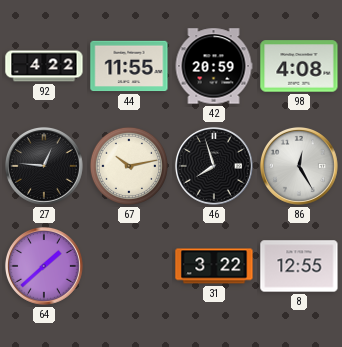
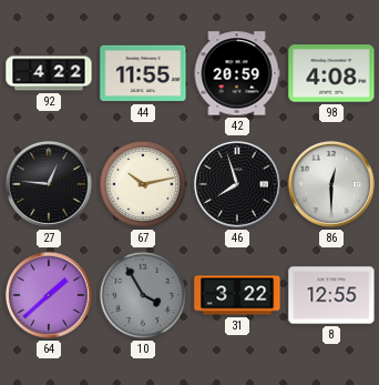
86: 12:25 -> 12:30
10: none -> 3:55
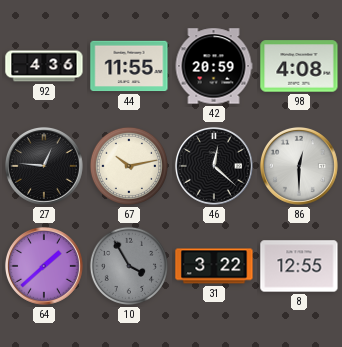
92: 4:22 -> 4:36
46: 7:57 -> 12:22
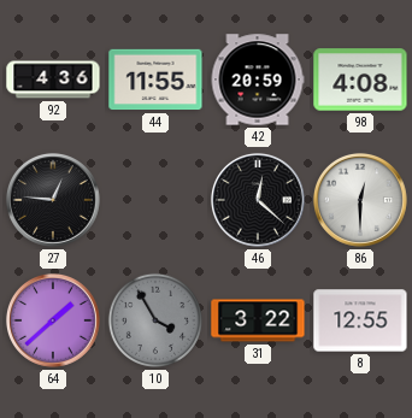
67: 10:13 -> none
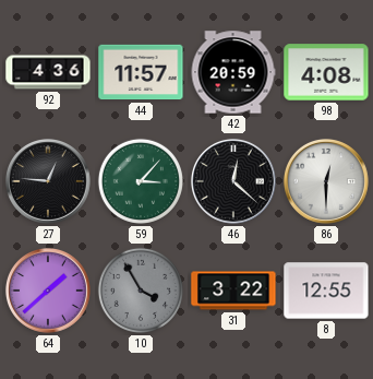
44: 11:55 -> 11:57
59: none -> 3:07
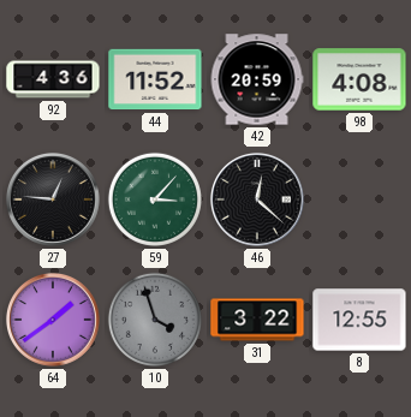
44: 11:57 -> 11:52
86: 12:30 -> none
64: 1:38 -> 1:39
10: 3:55 -> 3:57
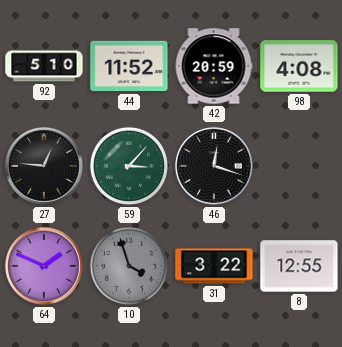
92: 4:36 -> 5:10
46: 12:22 -> 12:18
64: 1:39 -> 1:49
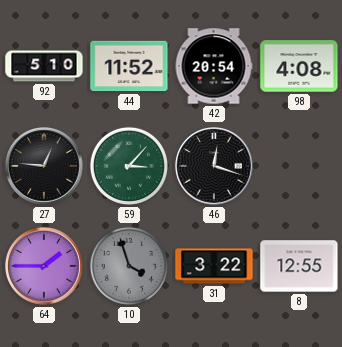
42: 20:59 -> 20:54
64: 1:49 -> 1:45
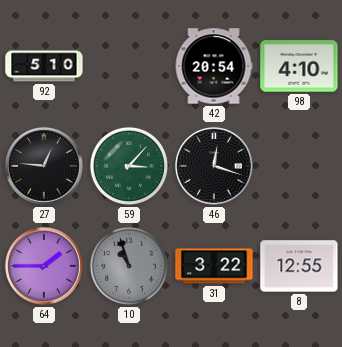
44: 11:52 -> none
98: 4:08 -> 4:10
10: 3:57 -> 10:57
